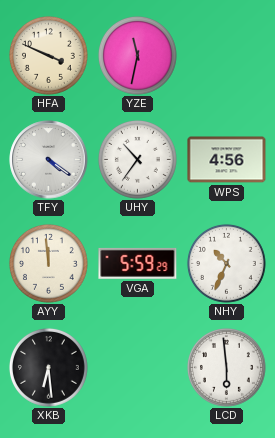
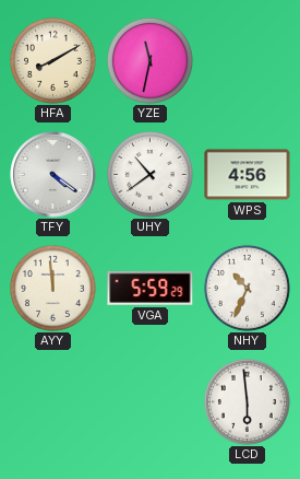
HFA: 3:49 -> 8:10
UHY: 10:36 -> 10:39
XKB: 6:29 -> none
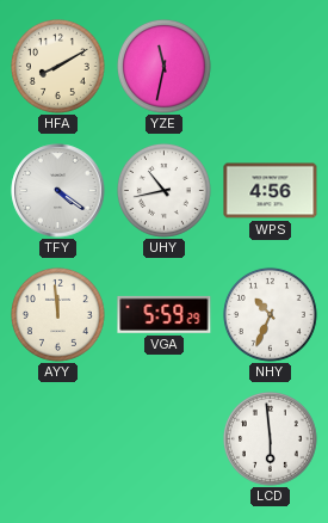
UHY: 10:39 -> 10:43
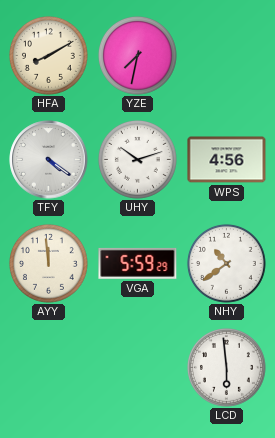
YZE: 11:32 -> 7:32
UHY: 10:43 -> 10:12
NHY: 10:34 -> 10:39
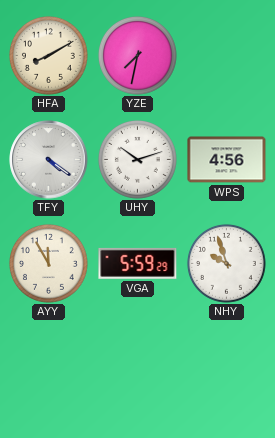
AYY: 11:59 -> 11:55
NHY: 10:39 -> 9:57
LCD: 5:59 -> none
